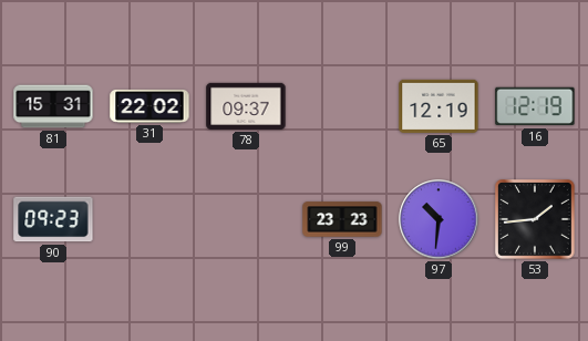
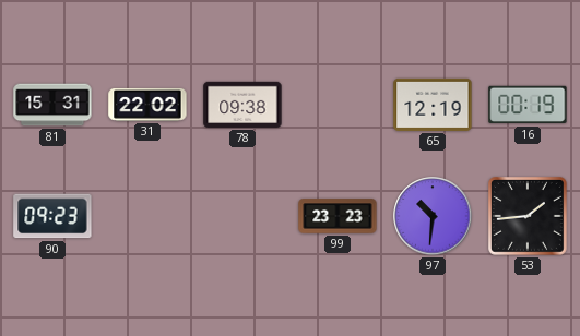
78: 09:37 -> 09:38
16: 12:19 -> 00:19
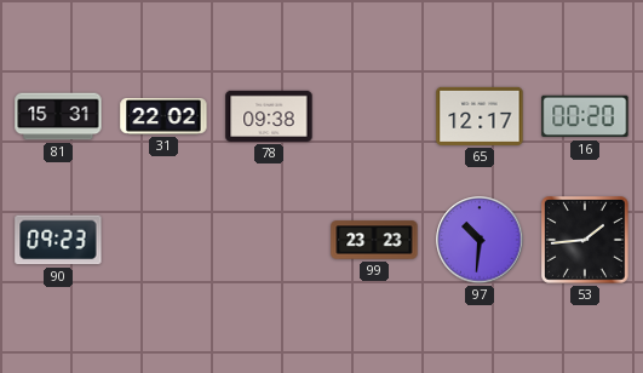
65: 12:19 -> 12:17
16: 00:19 -> 00:20
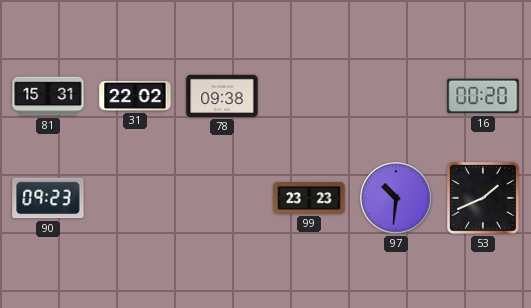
65: 12:17 -> none
53: 1:44 -> 1:41
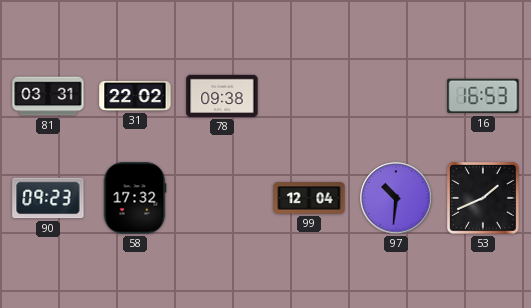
81: 15:31 -> 03:31
16: 00:20 -> 16:53
58: none -> 17:32
99: 23:23 -> 12:04
